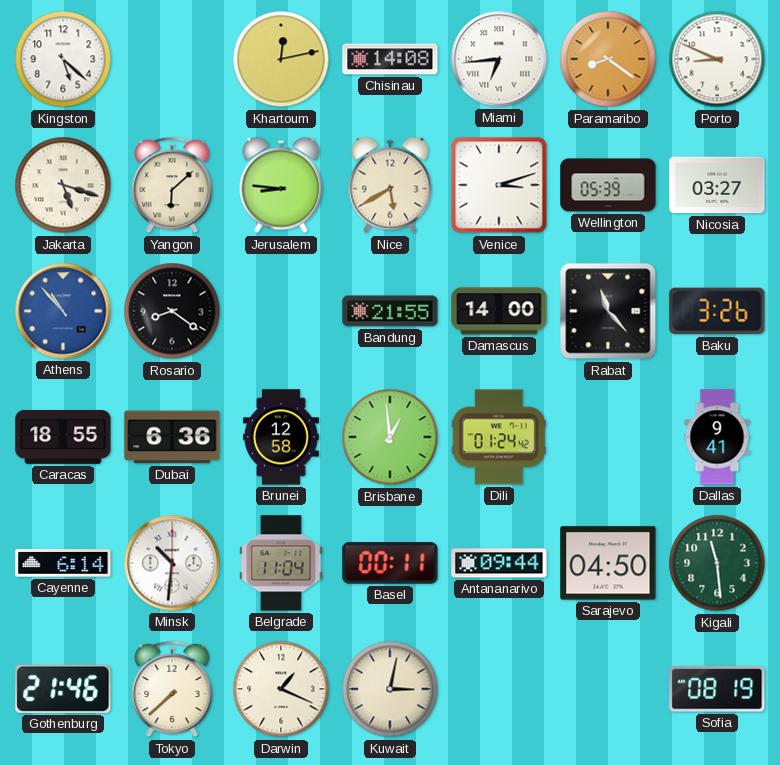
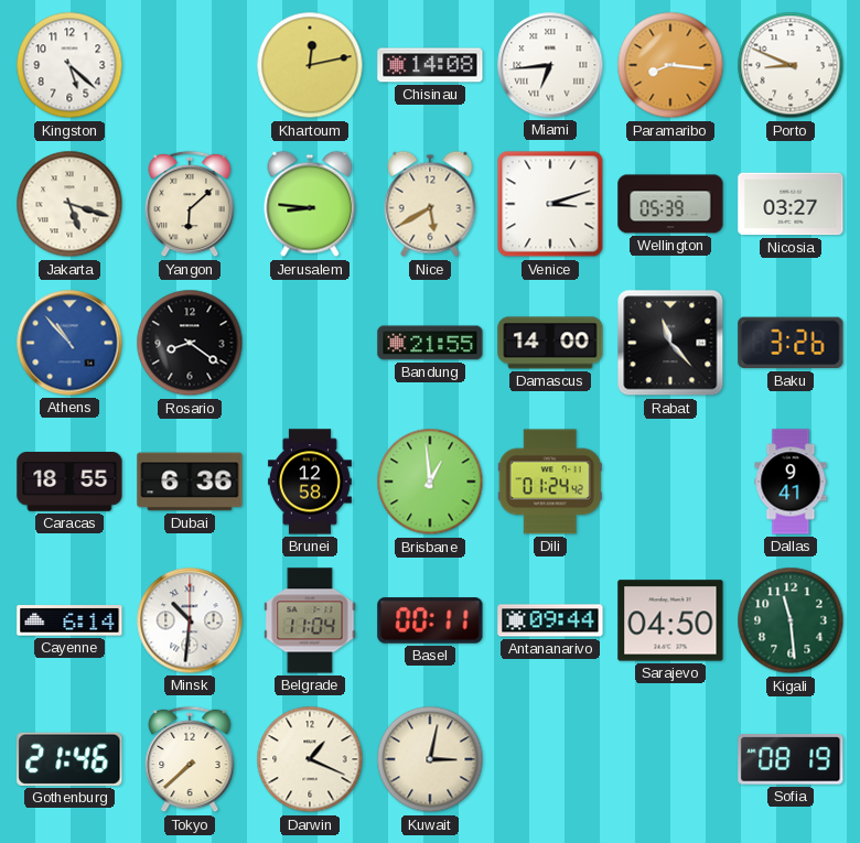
Paramaribo: 8:21 -> 8:16
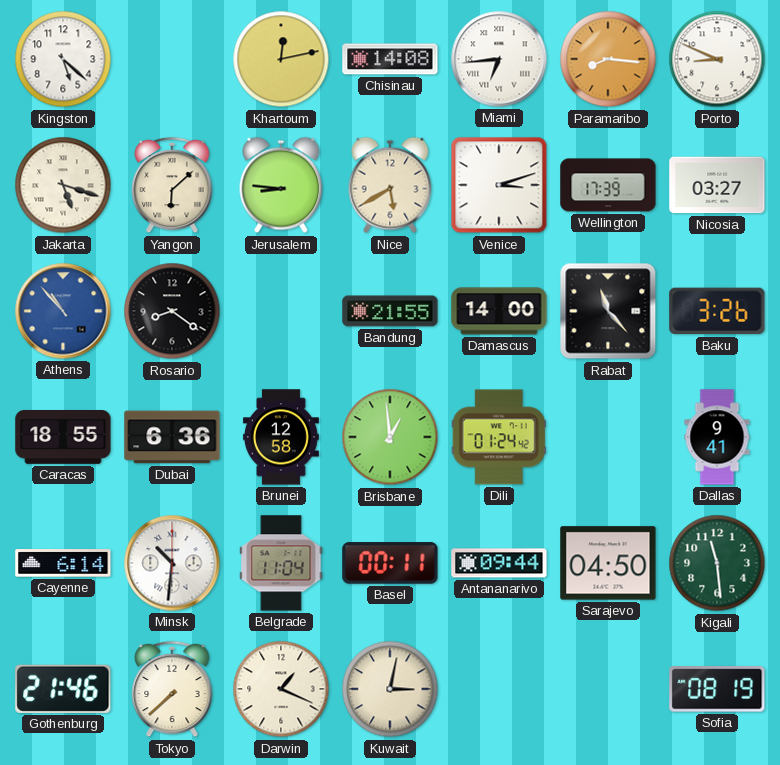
Wellington: 05:39 -> 17:39
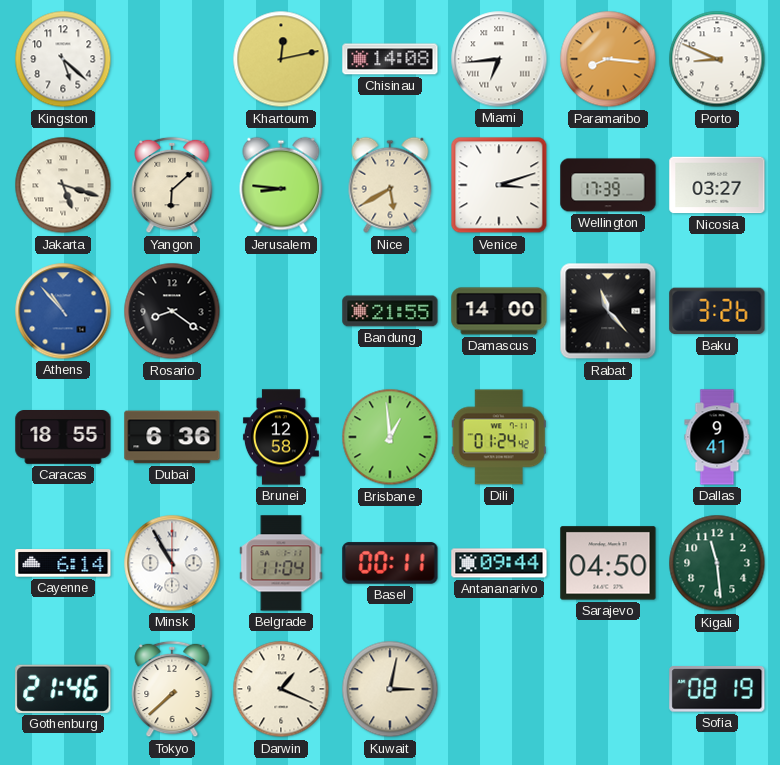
Minsk: 10:31 -> 10:55
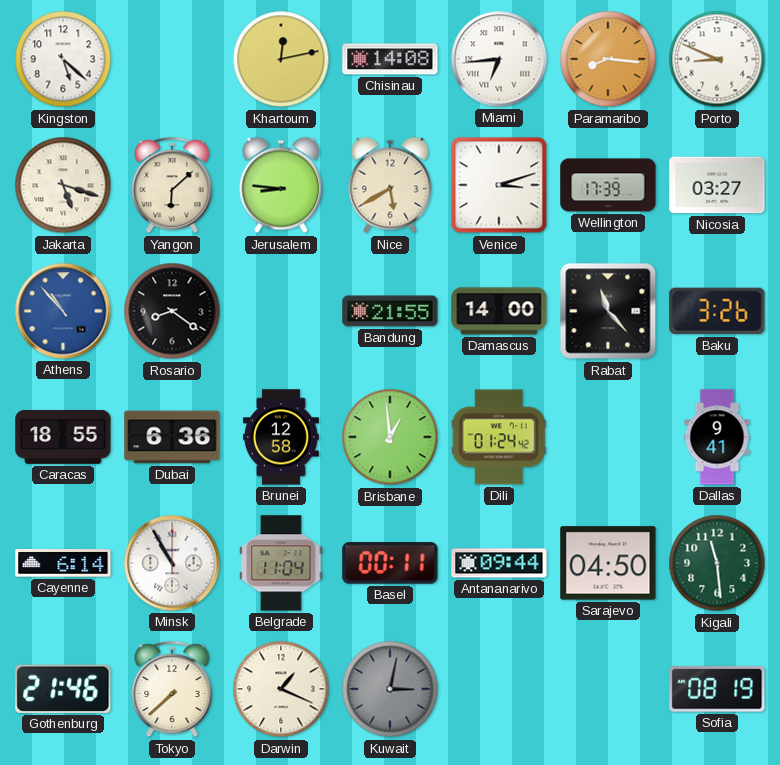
Kuwait dial: cream -> grey
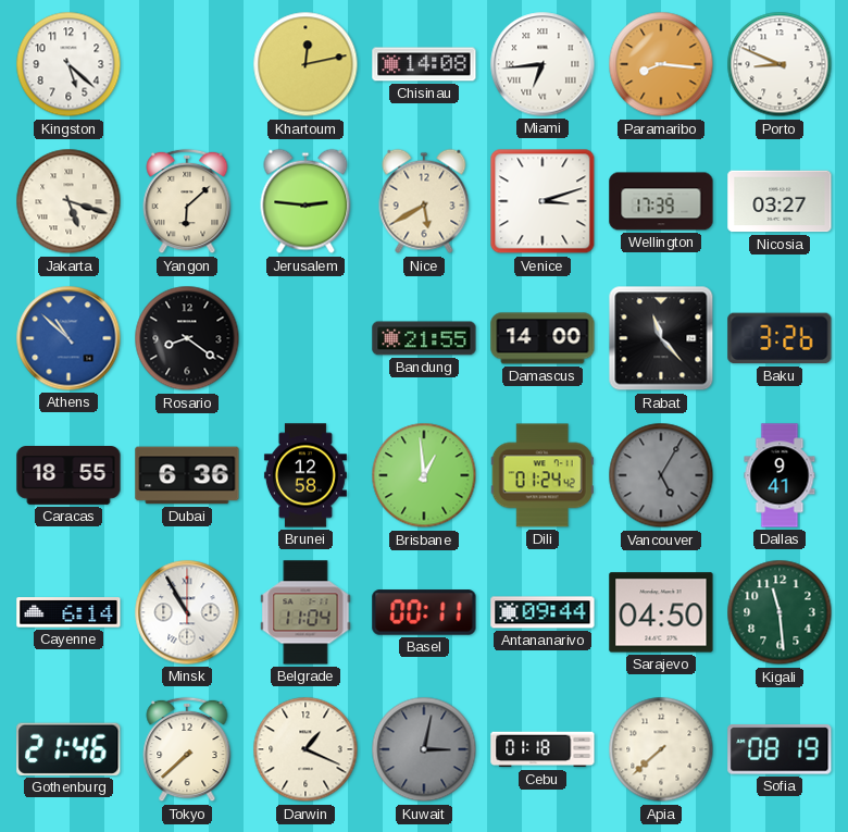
Jerusalem: 8:46 -> 2:46
Athens: 10:53 -> 10:52
Vancouver: none -> 5:05
Cebu: none -> 01:18
Apia: none -> 7:38
